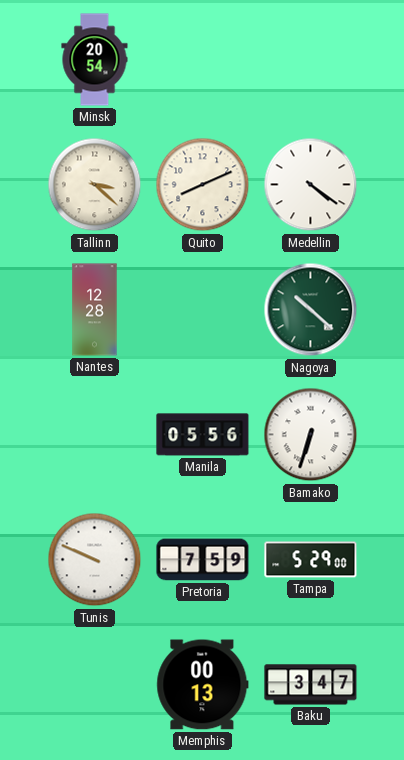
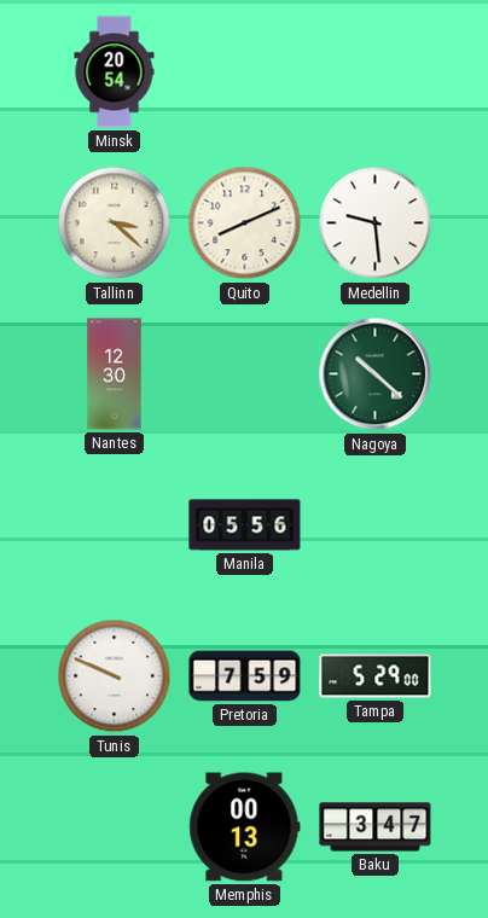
Medellin: 4:21 -> 9:29
Nantes: 12:28 -> 12:30
Bamako: 6:33 -> none
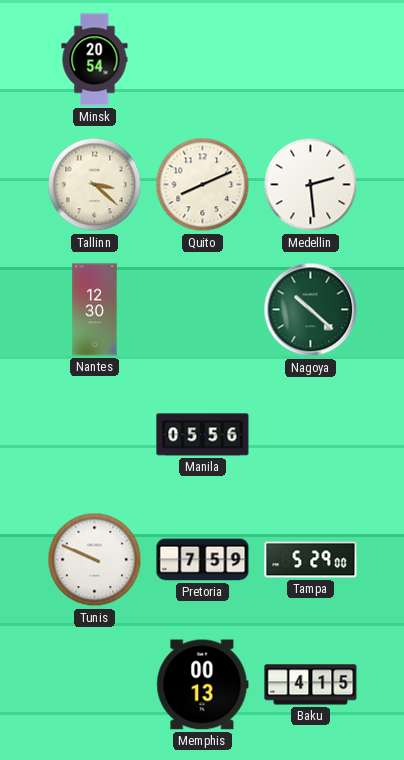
Medellin: 9:29 -> 2:29
Baku: 3:47 -> 4:15
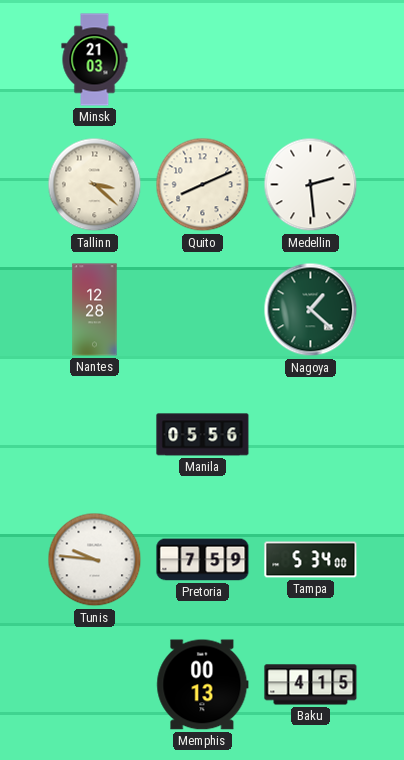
Minsk: 20:54 -> 21:03
Nantes: 12:30 -> 12:28
Nagoya: 10:22 -> 1:22
Tunis: 9:49 -> 9:46
Tampa: 5:29 -> 5:34
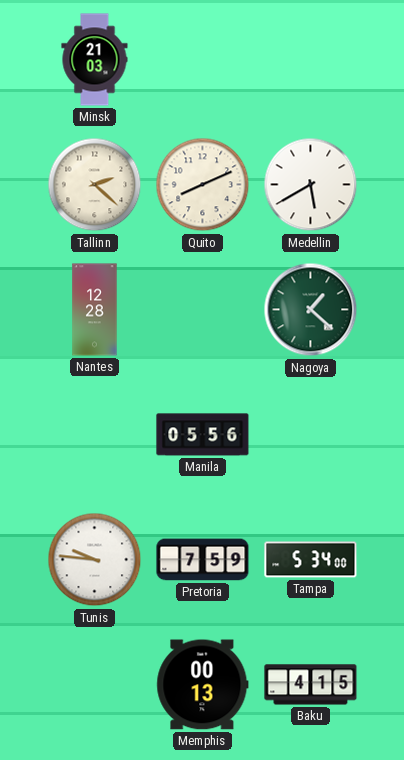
Tallinn: 3:22 -> 2:22
Medellin: 2:29 -> 5:40
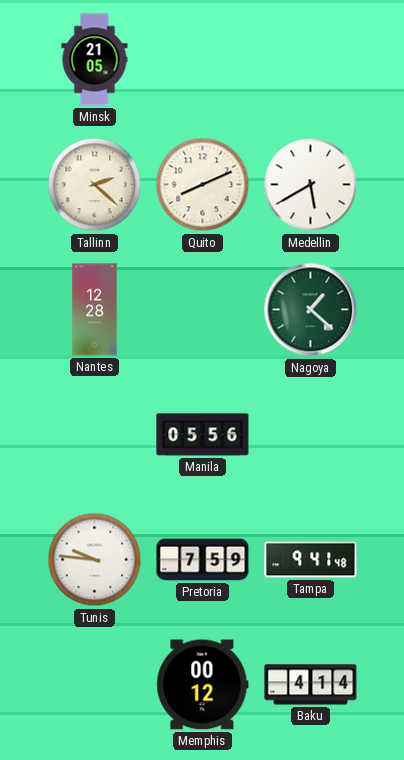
Minsk: 21:03 -> 21:05
Tampa: 5:34 -> 9:41
Memphis: 00:13 -> 00:12
Baku: 4:15 -> 4:14
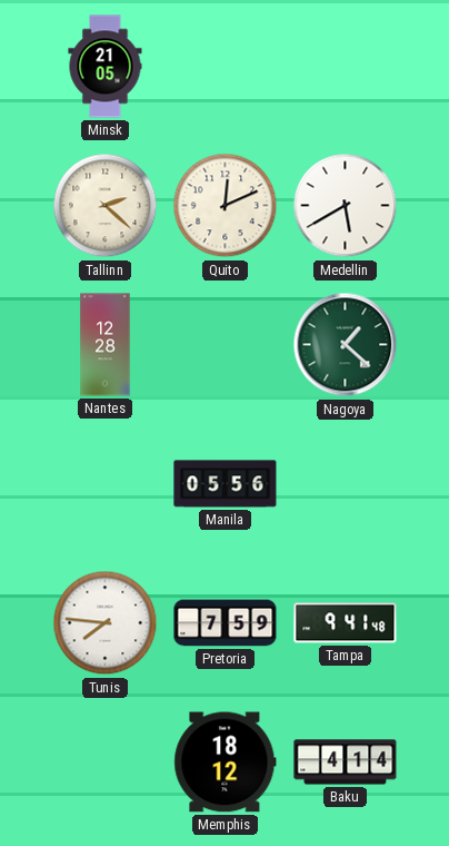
Quito: 8:11 -> 12:11
Tunis: 9:46 -> 7:46
Memphis: 00:12 -> 18:12
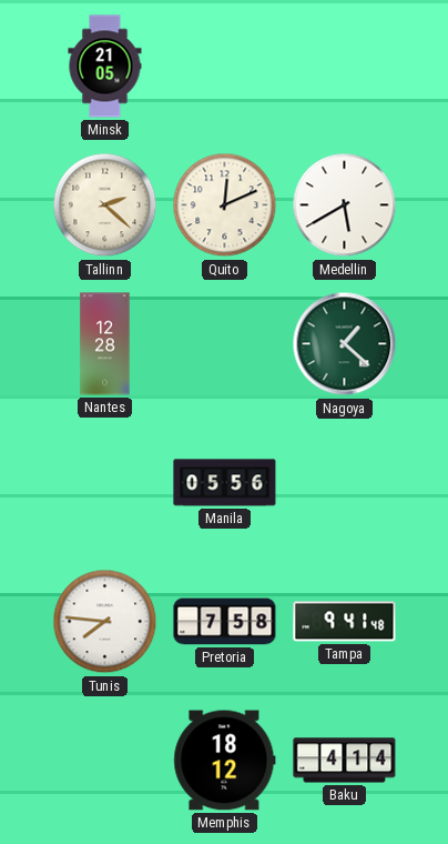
Pretoria: 7:59 -> 7:58
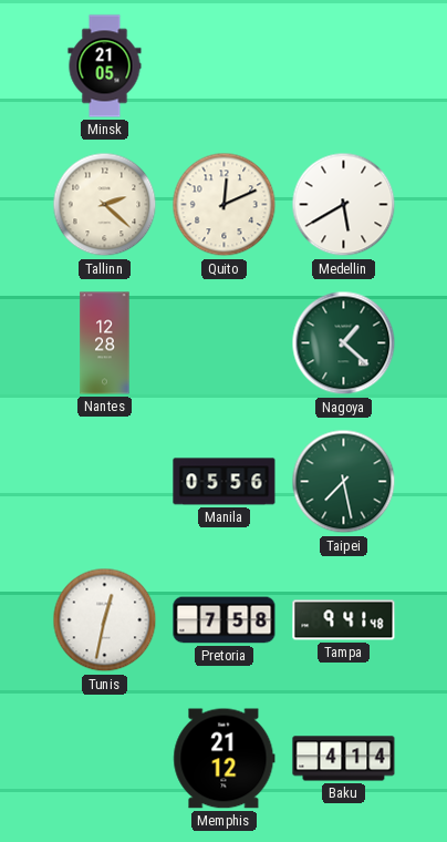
Taipei: none -> 7:28
Tunis: 7:46 -> 12:32
Memphis: 18:12 -> 21:12
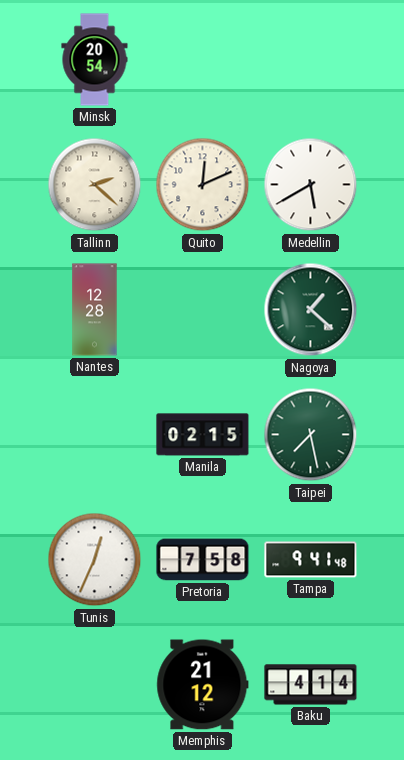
Minsk: 21:05 -> 20:54
Manila: 05:56 -> 02:15
Tunis: 12:32 -> 12:34
